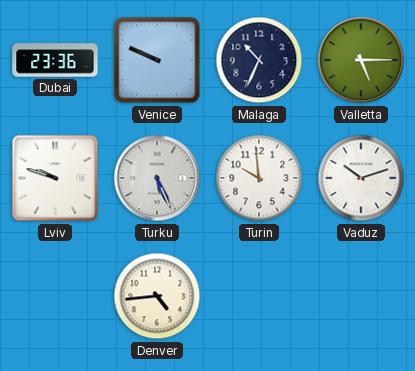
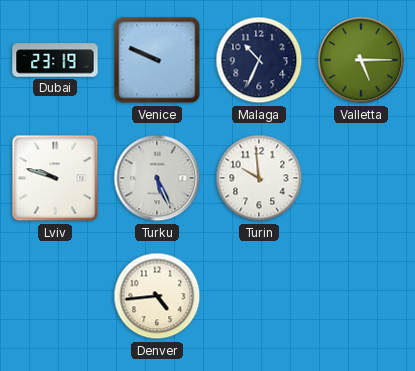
Dubai: 23:36 -> 23:19
Vaduz: 10:12 -> none
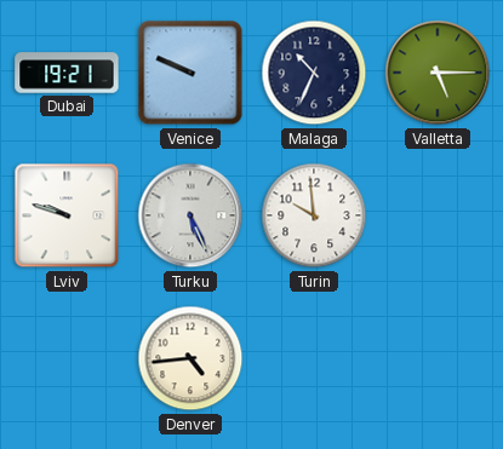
Dubai: 23:19 -> 19:21
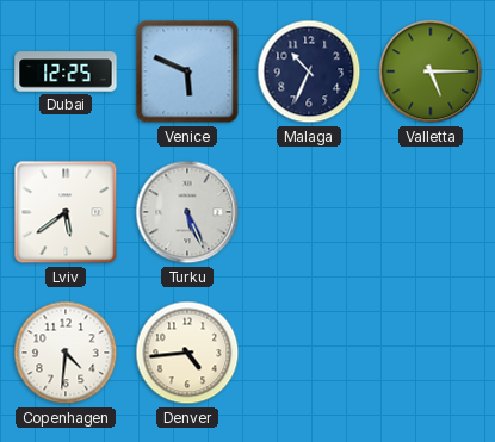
Dubai: 19:21 -> 12:25
Venice: 9:49 -> 5:49
Lviv: 9:48 -> 5:39
Turin: 9:59 -> none
Copenhagen: none -> 4:31
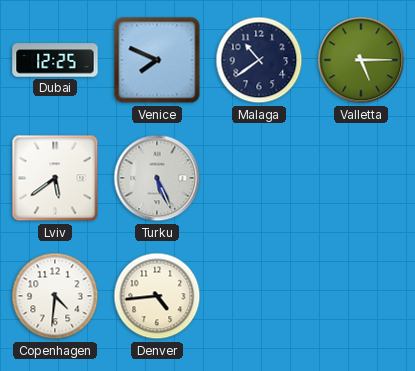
Venice: 5:49 -> 7:49
Malaga: 10:34 -> 10:39
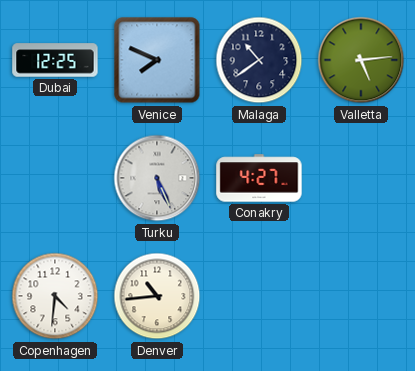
Valletta: 5:15 -> 5:14
Lviv: 5:39 -> none
Conakry: none -> 4:27
Denver: 4:44 -> 10:44
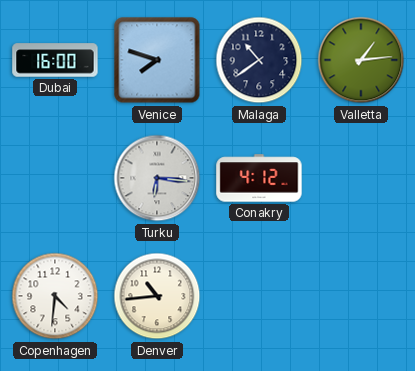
Dubai: 12:25 -> 16:00
Venice: 7:49 -> 7:48
Valletta: 5:14 -> 1:14
Turku: 5:26 -> 6:16
Conakry: 4:27 -> 4:12
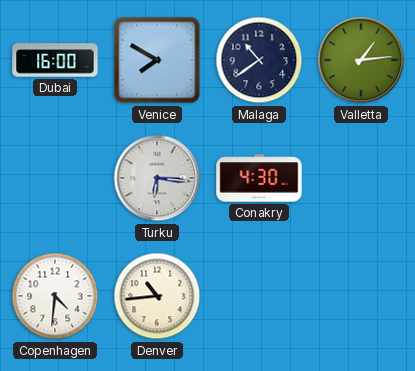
Venice: 7:48 -> 7:50
Conakry: 4:12 -> 4:30
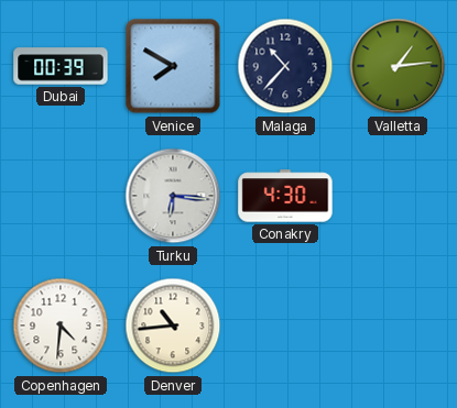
Dubai: 16:00 -> 00:39
Malaga: 10:39 -> 10:37
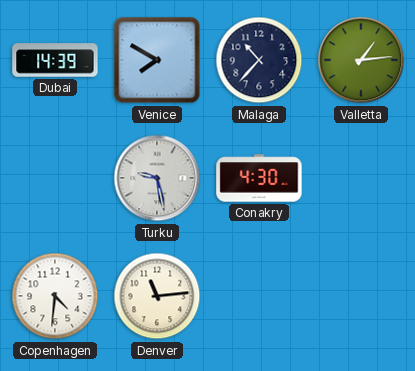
Dubai: 00:39 -> 14:39
Turku: 6:16 -> 9:28
Denver: 10:44 -> 11:14
